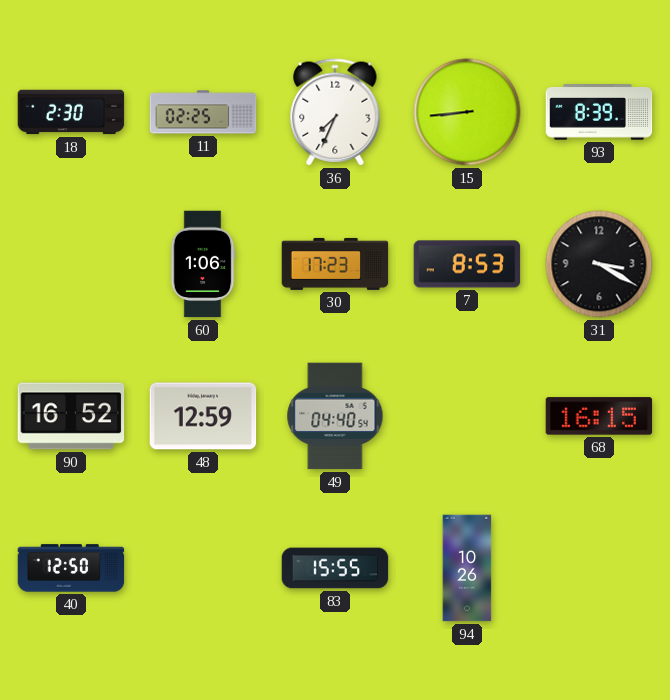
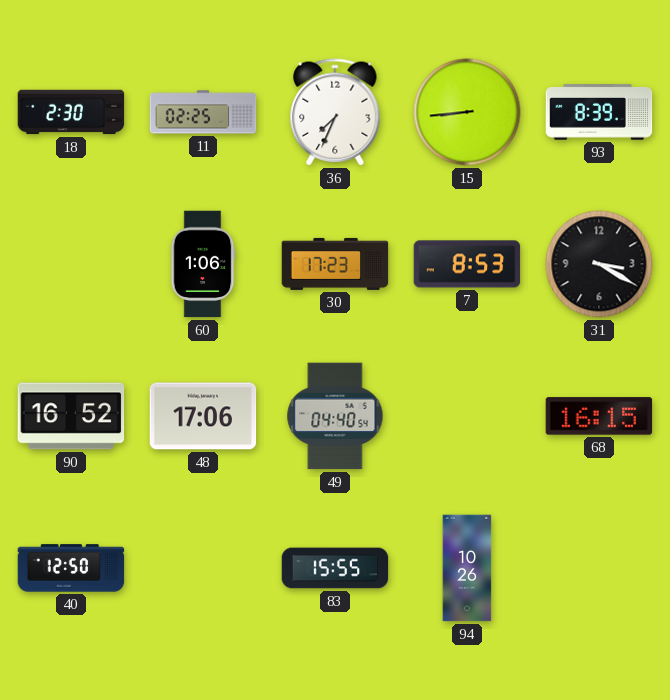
48: 12:59 -> 17:06
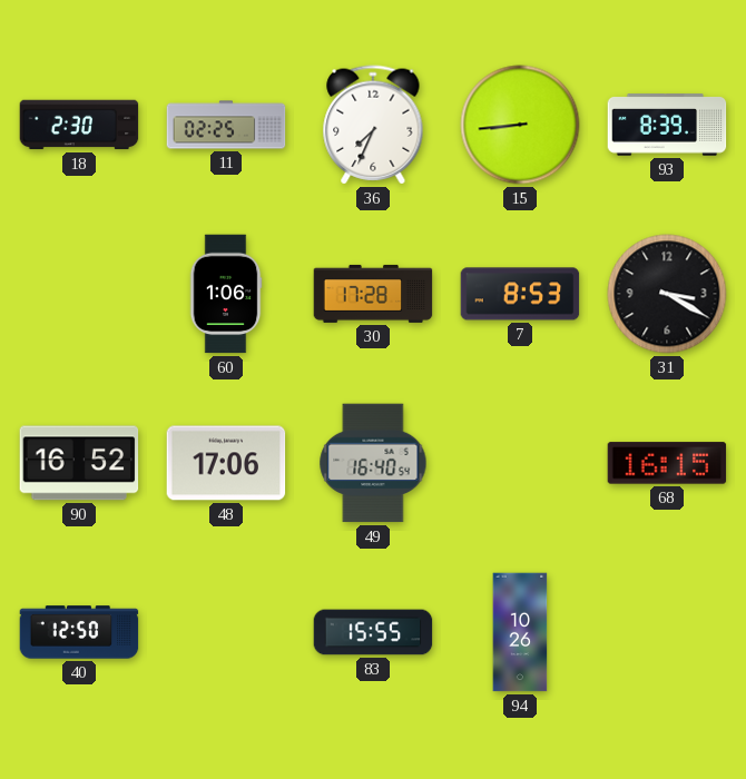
30: 17:23 -> 17:28
49: 04:40 -> 16:40
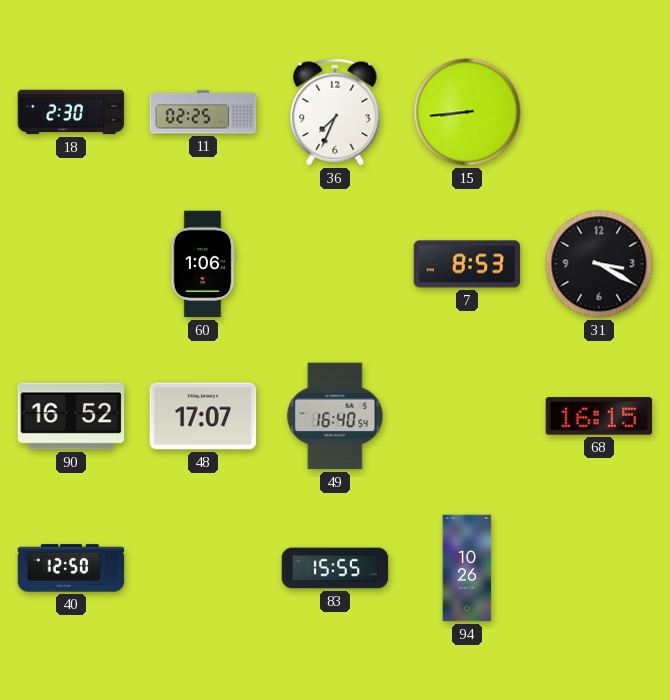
93: 8:39 -> none
30: 17:28 -> none
48: 17:06 -> 17:07
